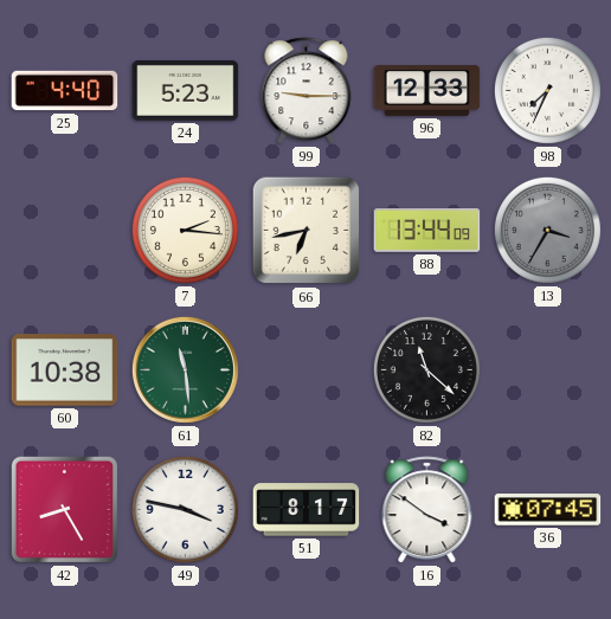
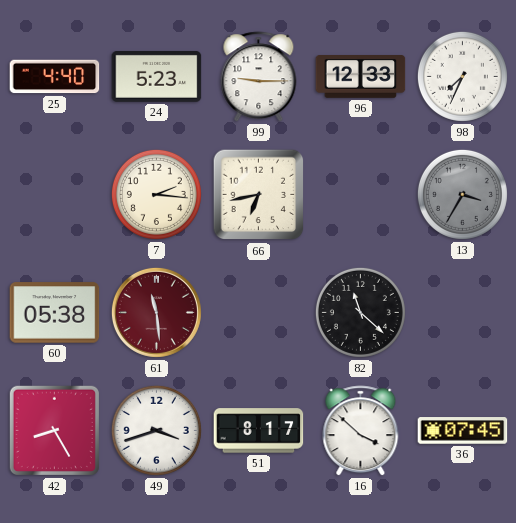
88: 13:44 -> none
60: 10:38 -> 05:38
61 dial: green -> burgundy
49: 3:47 -> 3:42
16: 3:51 -> 3:52
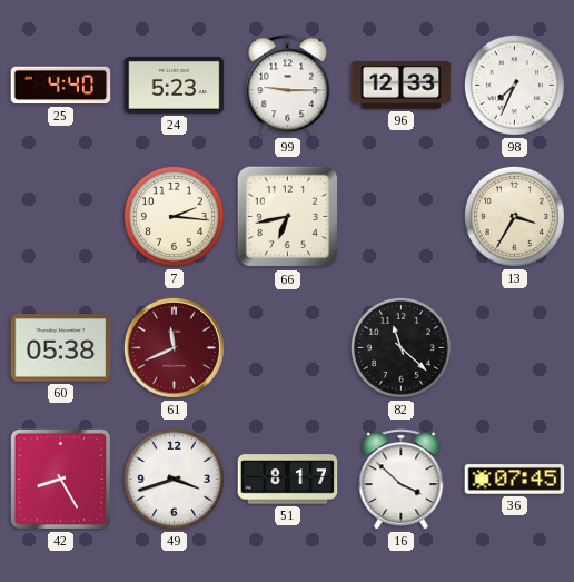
13 dial: grey -> cream
61: 11:29 -> 11:41
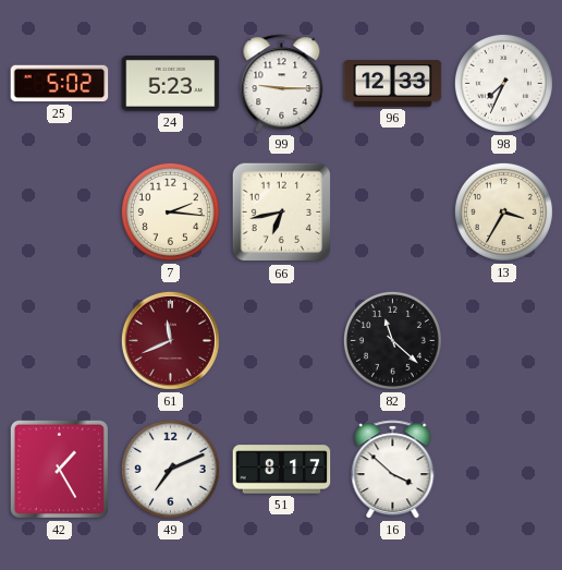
25: 4:40 -> 5:02
60: 05:38 -> none
42: 8:25 -> 1:25
49: 3:42 -> 7:11
36: 07:45 -> none
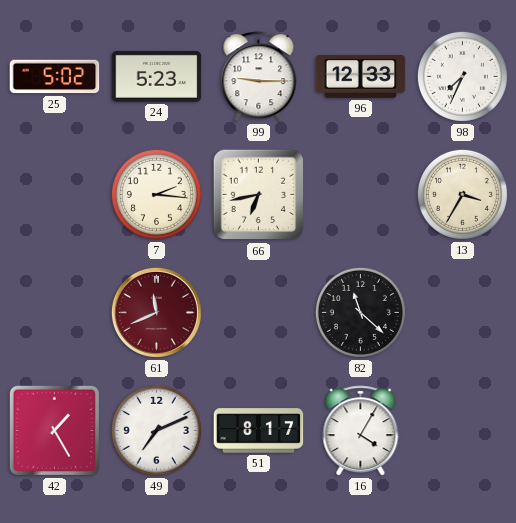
16: 3:52 -> 4:05
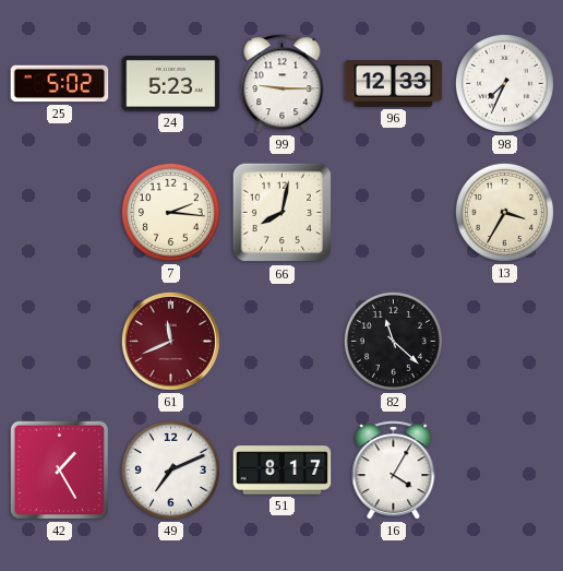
66: 6:43 -> 8:02
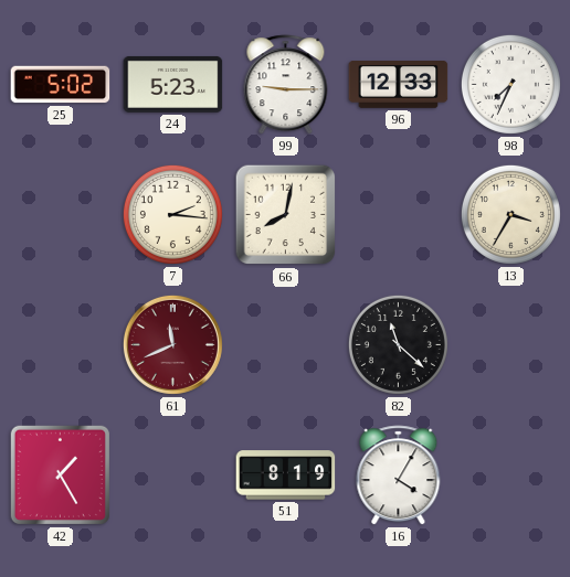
49: 7:11 -> none
51: 8:17 -> 8:19
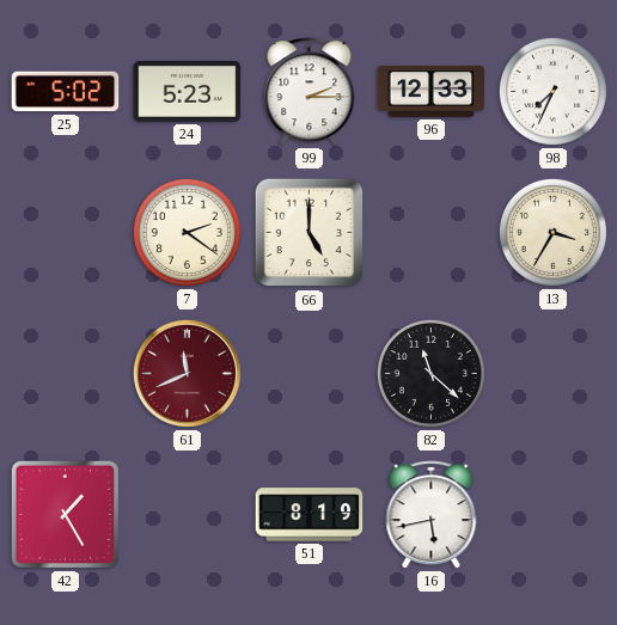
99: 9:15 -> 2:15
7: 2:16 -> 2:21
66: 8:02 -> 5:00
16: 4:05 -> 5:43
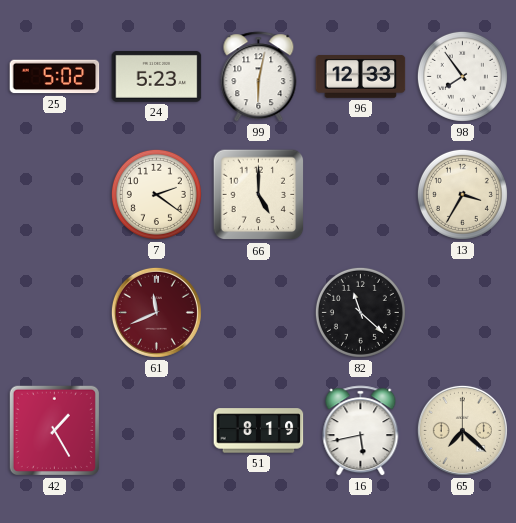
99: 2:15 -> 6:02
98: 7:34 -> 7:54
65: none -> 7:22
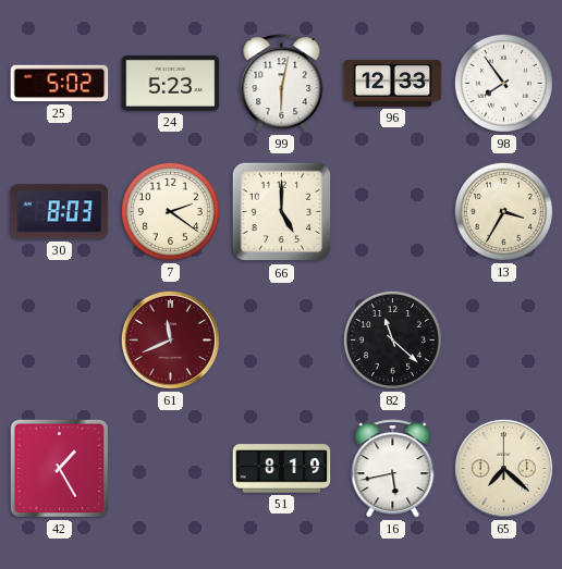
30: none -> 8:03
